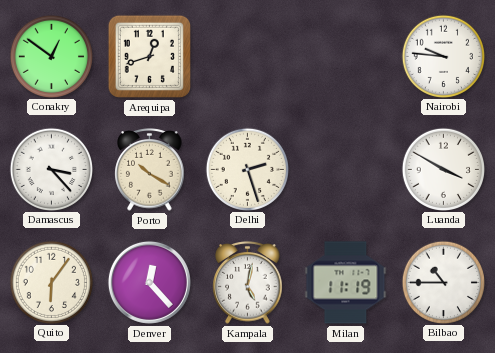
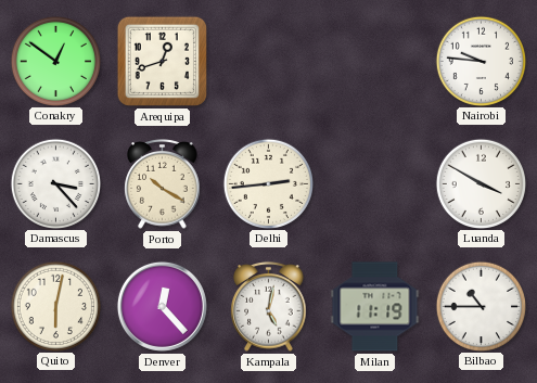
Delhi: 2:27 -> 2:44
Quito: 6:06 -> 6:02
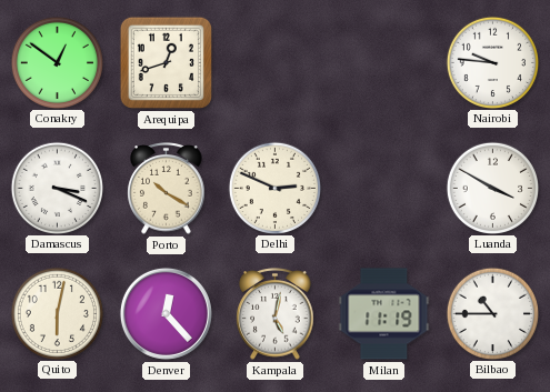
Damascus: 3:23 -> 3:19
Delhi: 2:44 -> 2:49
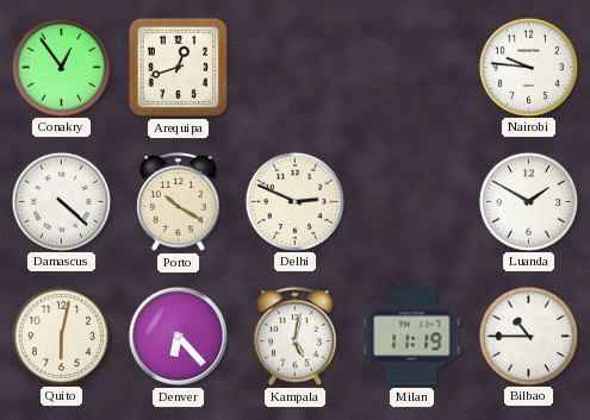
Conakry: 12:51 -> 12:54
Damascus: 3:19 -> 4:22
Luanda: 3:50 -> 1:50
Denver: 12:23 -> 6:23
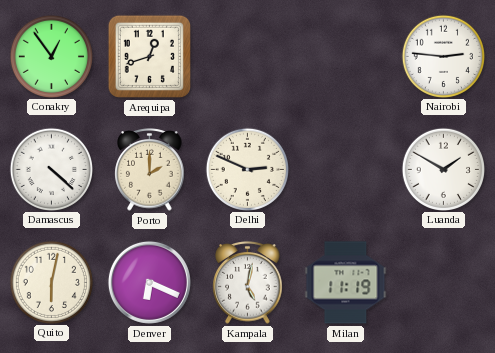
Nairobi: 9:46 -> 2:46
Porto: 10:20 -> 2:00
Denver: 6:23 -> 6:19
Bilbao: 10:45 -> none
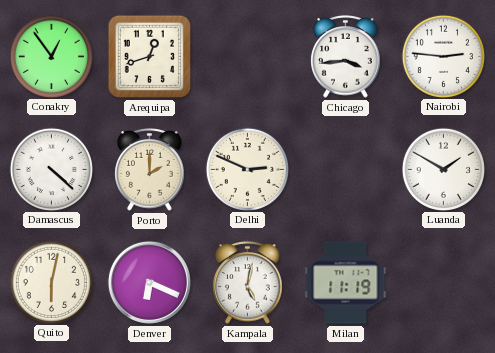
Chicago: none -> 3:44
